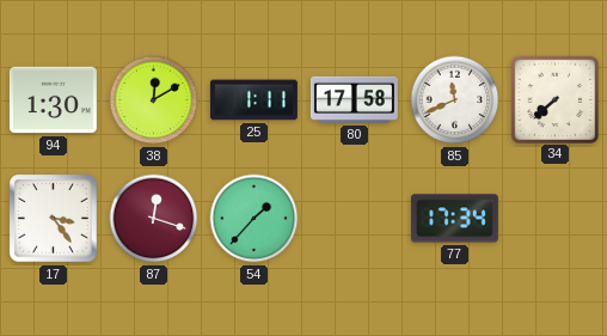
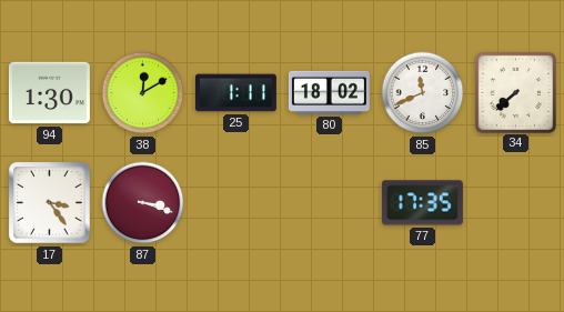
80: 17:58 -> 18:02
87: 12:18 -> 3:18
54: 1:37 -> none
77: 17:34 -> 17:35
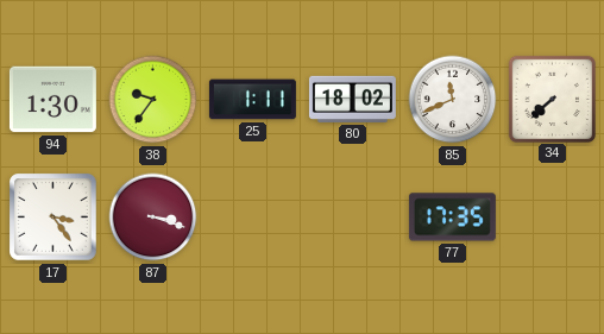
38: 12:10 -> 9:36
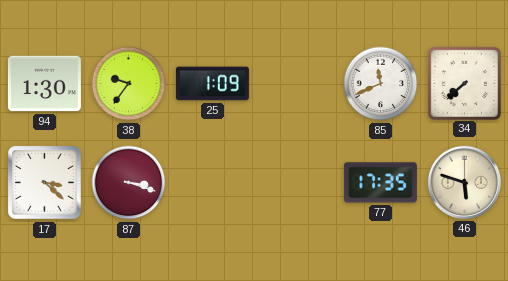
25: 1:11 -> 1:09
80: 18:02 -> none
17: 3:24 -> 3:22
46: none -> 5:48
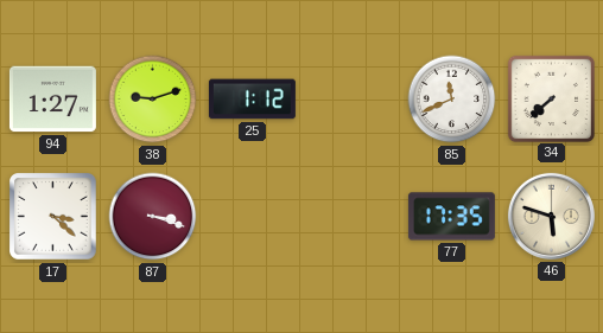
94: 1:30 -> 1:27
38: 9:36 -> 9:12
25: 1:09 -> 1:12
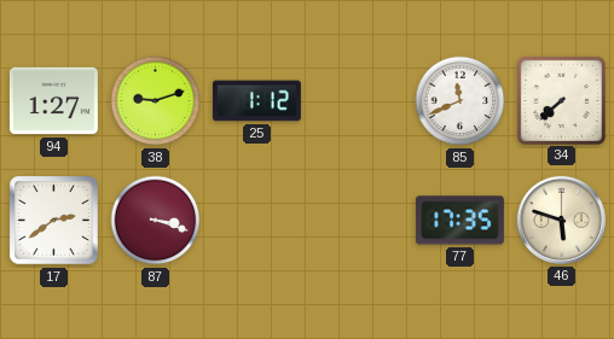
17: 3:22 -> 2:39
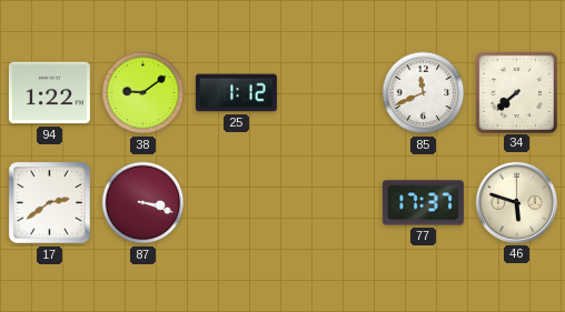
94: 1:27 -> 1:22
38: 9:12 -> 9:09
77: 17:35 -> 17:37
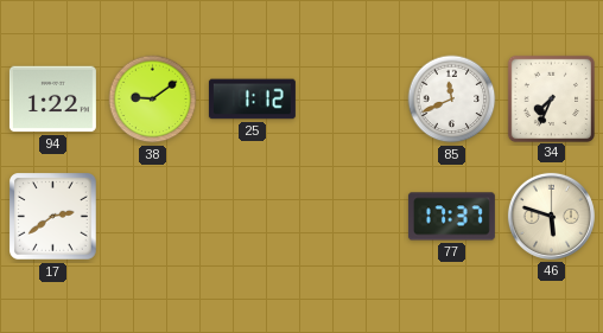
34: 7:38 -> 7:34
87: 3:18 -> none
